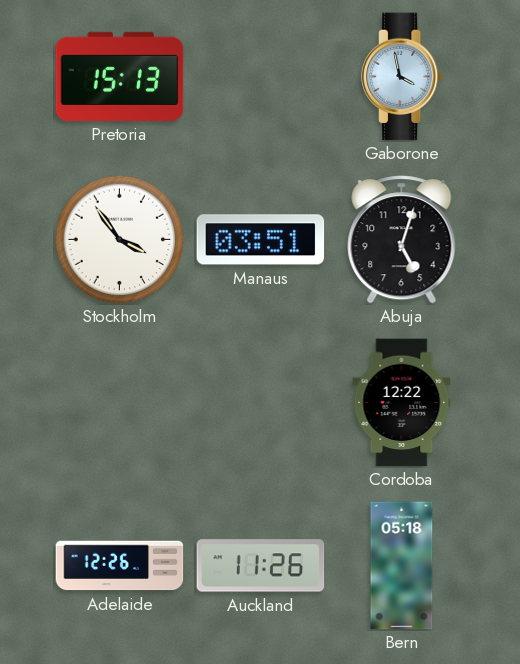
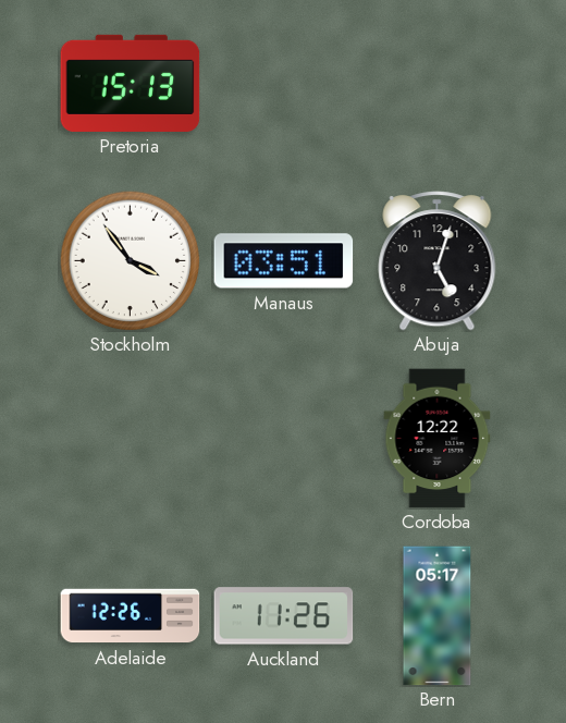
Gaborone: 3:58 -> none
Bern: 05:18 -> 05:17
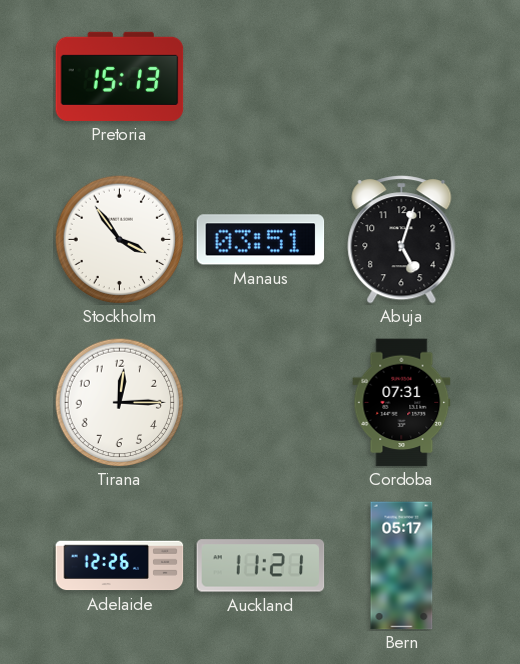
Tirana: none -> 12:15
Cordoba: 12:22 -> 07:31
Auckland: 11:26 -> 11:21
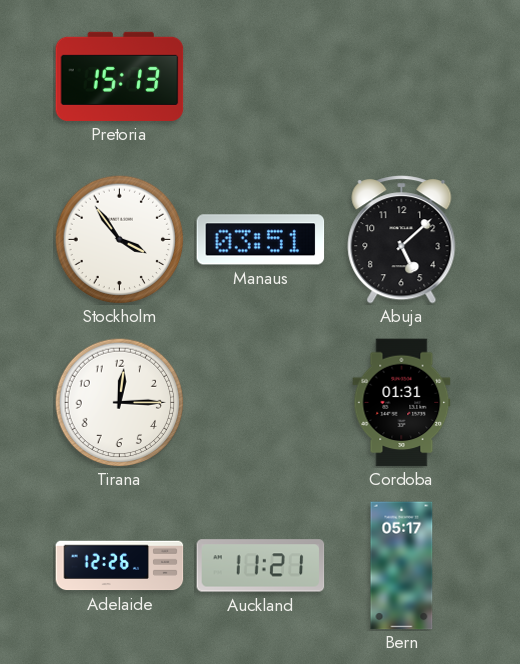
Abuja: 5:03 -> 5:08
Cordoba: 07:31 -> 01:31
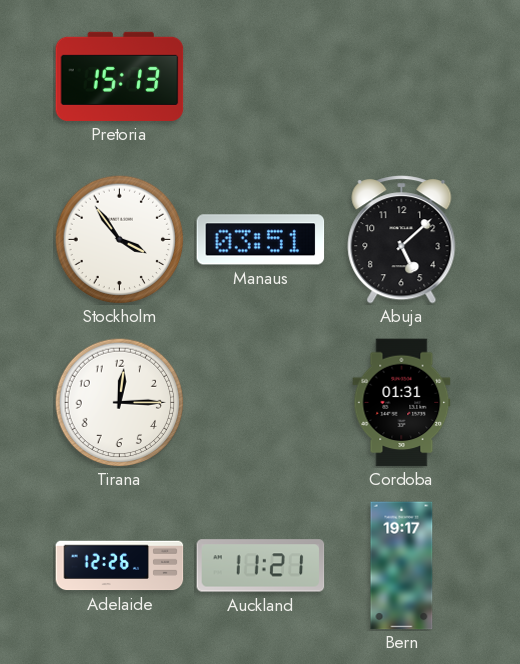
Bern: 05:17 -> 19:17
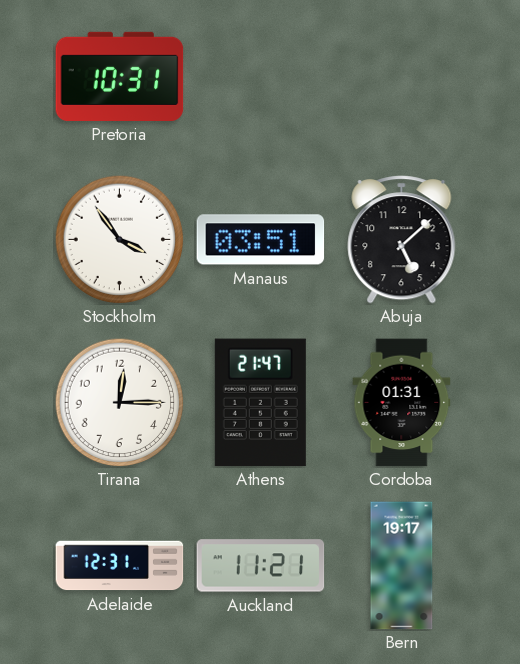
Pretoria: 15:13 -> 10:31
Athens: none -> 21:47
Adelaide: 12:26 -> 12:31
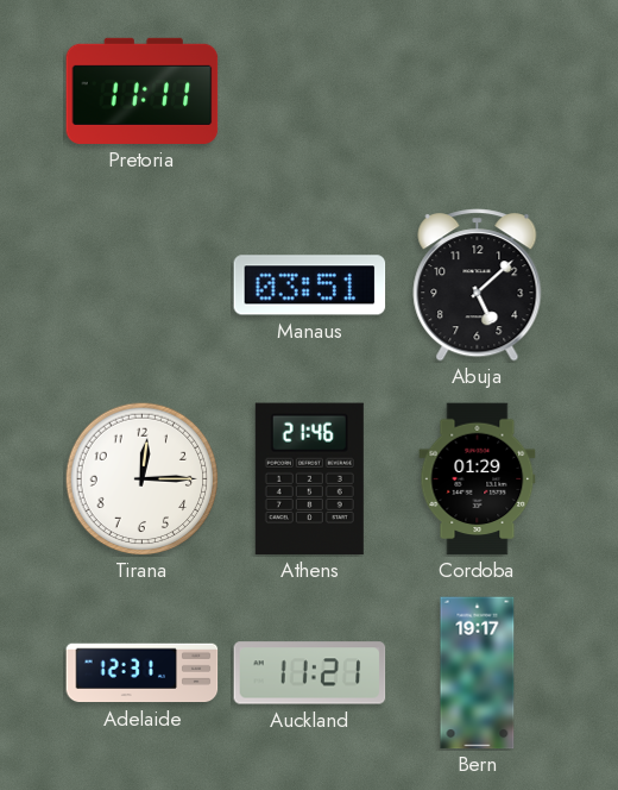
Pretoria: 10:31 -> 11:11
Stockholm: 3:54 -> none
Athens: 21:47 -> 21:46
Cordoba: 01:31 -> 01:29
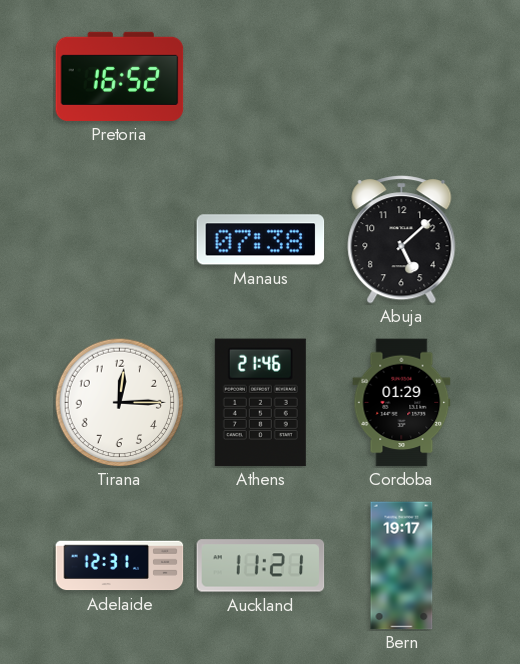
Pretoria: 11:11 -> 16:52
Manaus: 03:51 -> 07:38
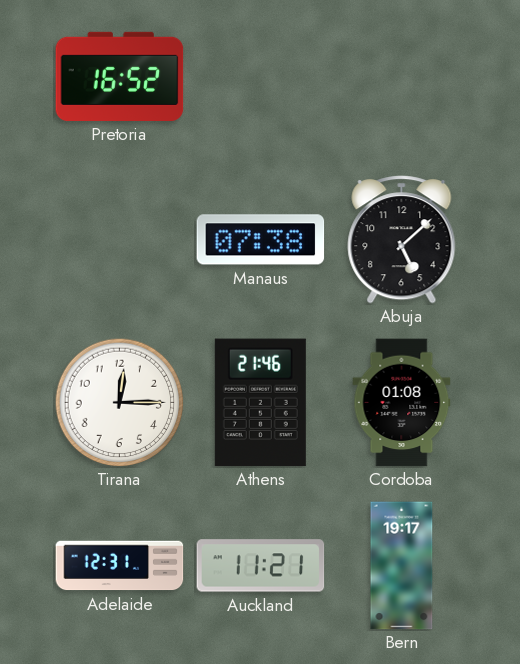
Cordoba: 01:29 -> 01:08
